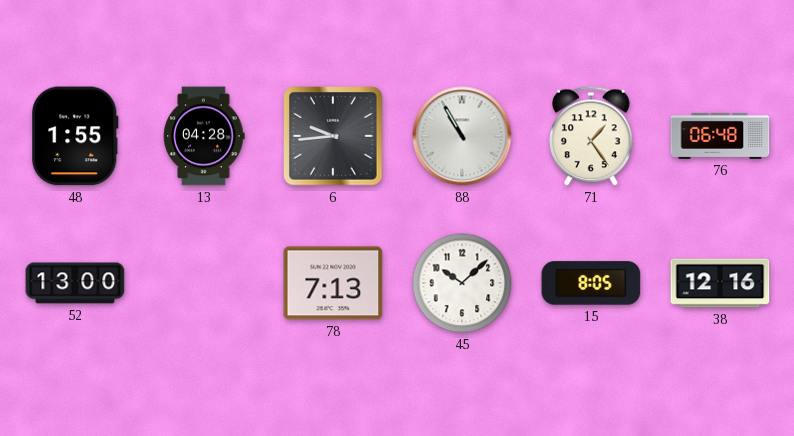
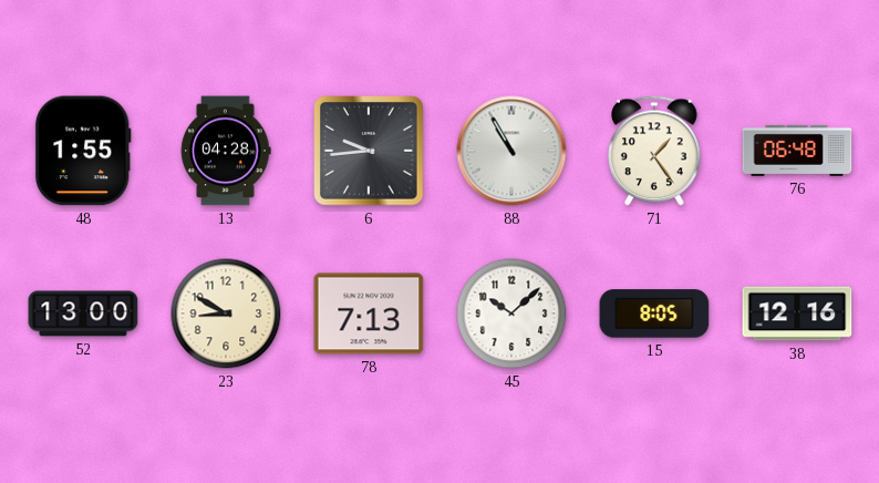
23: none -> 8:50
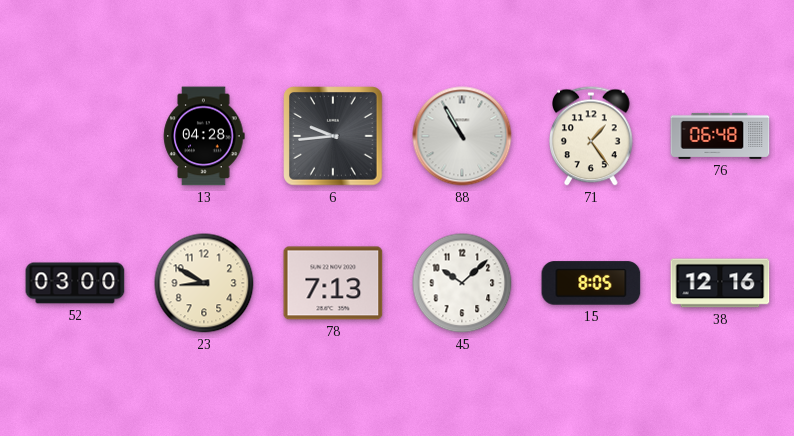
48: 1:55 -> none
52: 13:00 -> 03:00
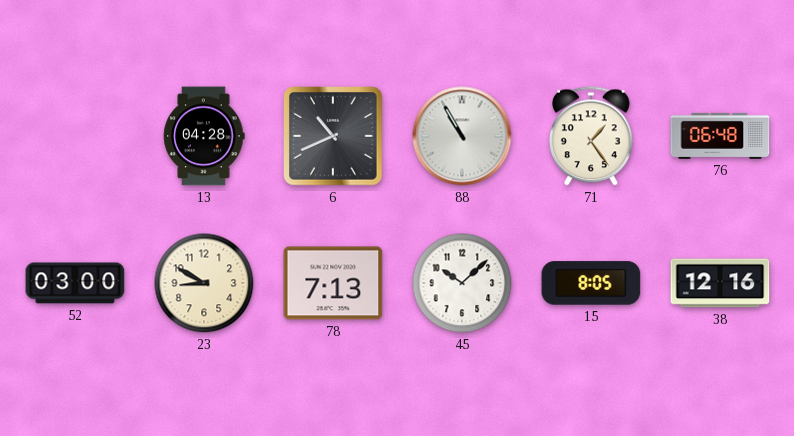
6: 9:44 -> 10:41
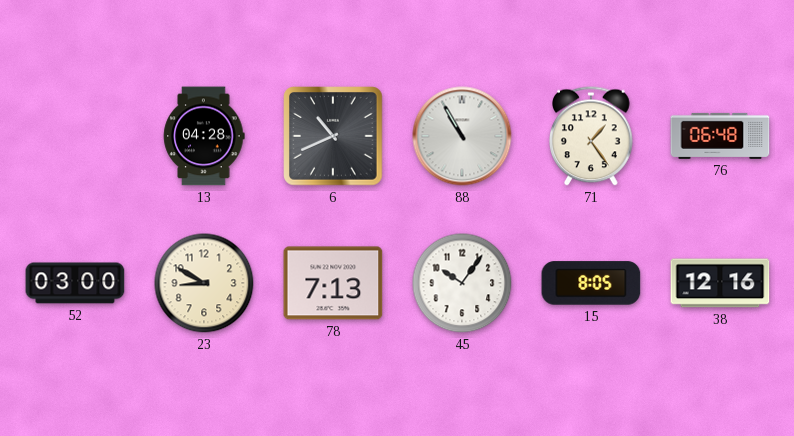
45: 10:08 -> 10:06
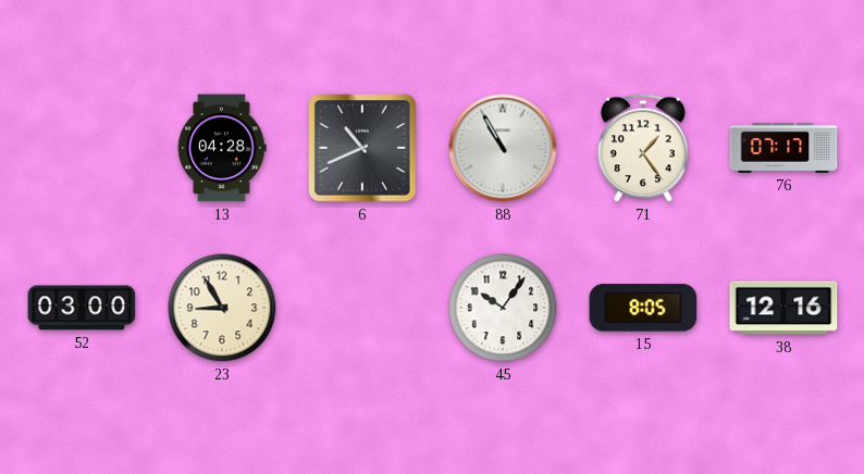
76: 06:48 -> 07:17
23: 8:50 -> 8:55
78: 7:13 -> none
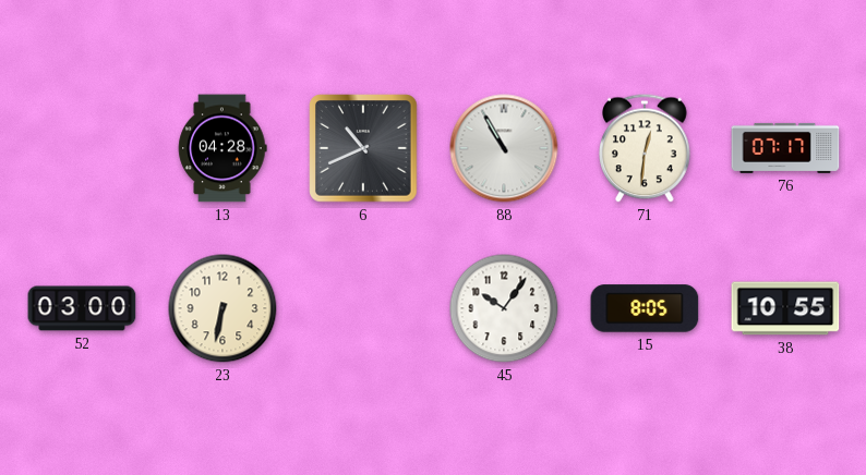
71: 1:24 -> 12:31
23: 8:55 -> 6:32
38: 12:16 -> 10:55
